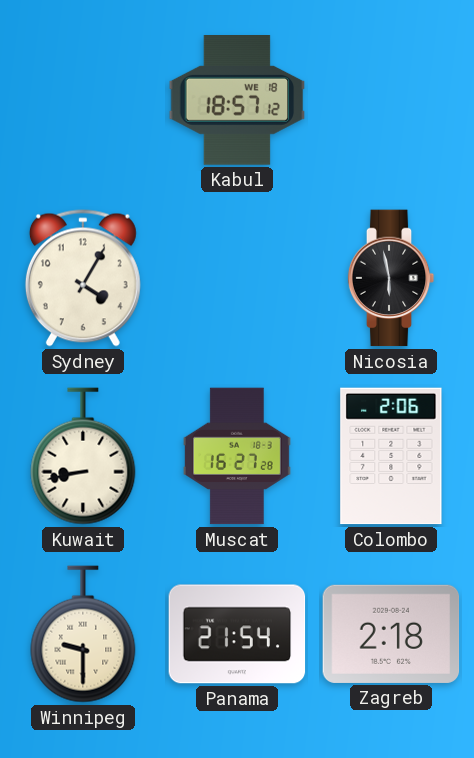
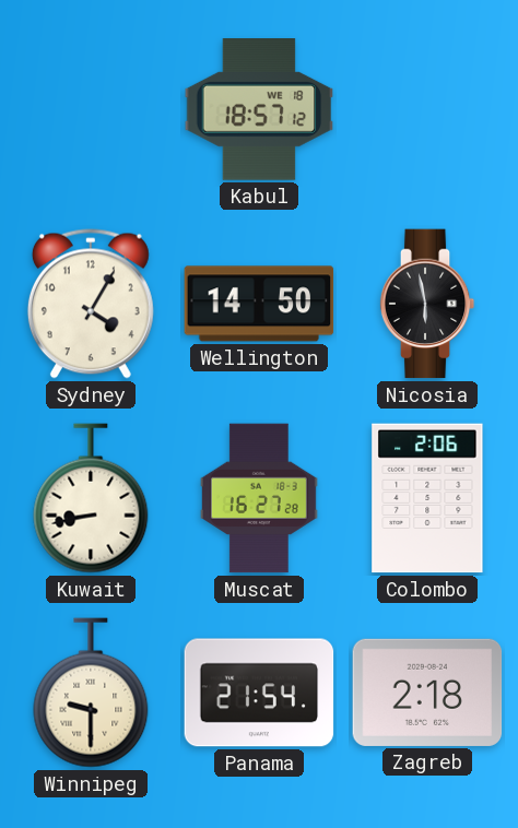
Wellington: none -> 14:50
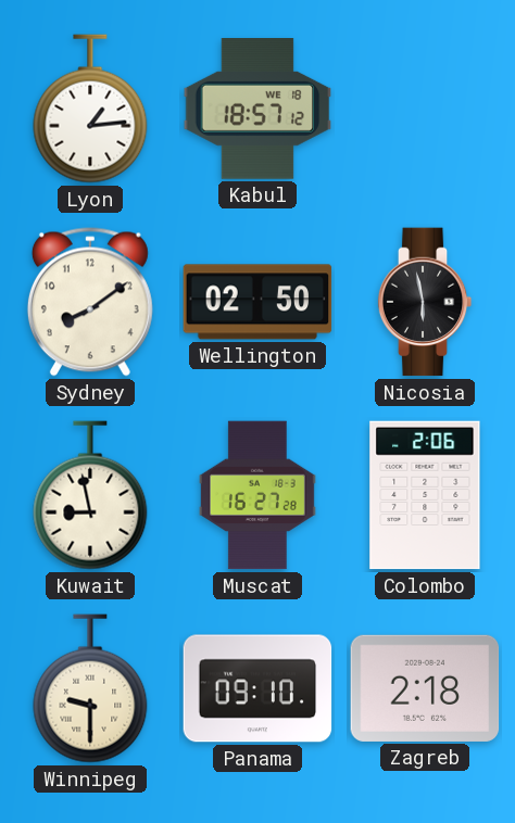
Lyon: none -> 1:14
Sydney: 4:05 -> 8:09
Wellington: 14:50 -> 02:50
Kuwait: 8:43 -> 8:58
Panama: 21:54 -> 09:10
